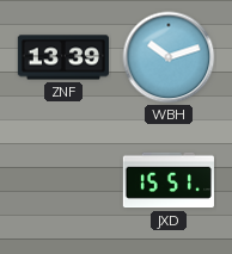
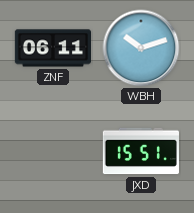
ZNF: 13:39 -> 06:11
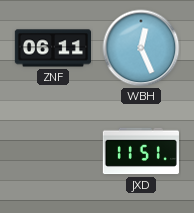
WBH: 10:12 -> 12:26
JXD: 15:51 -> 11:51
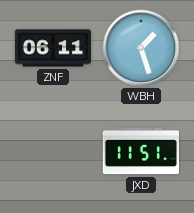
WBH: 12:26 -> 1:27
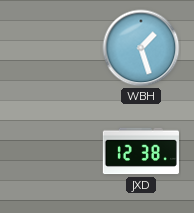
ZNF: 06:11 -> none
JXD: 11:51 -> 12:38
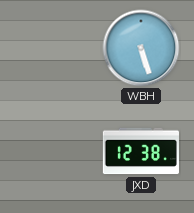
WBH: 1:27 -> 5:27
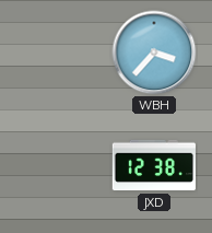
WBH: 5:27 -> 3:37
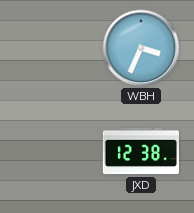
WBH: 3:37 -> 3:34
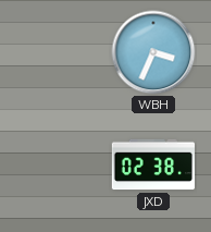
JXD: 12:38 -> 02:38
